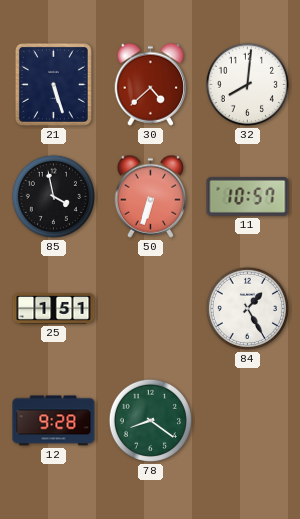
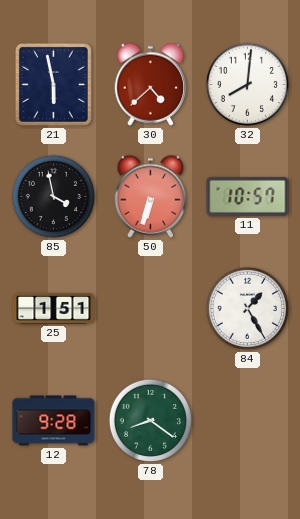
21: 5:27 -> 5:58
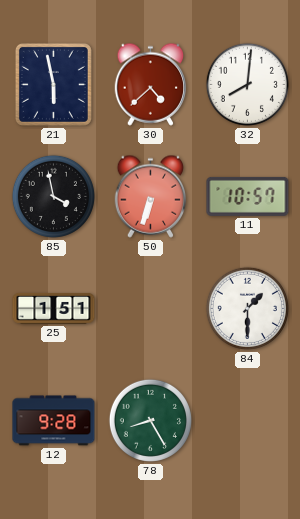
84: 1:25 -> 1:30
78: 8:21 -> 8:25
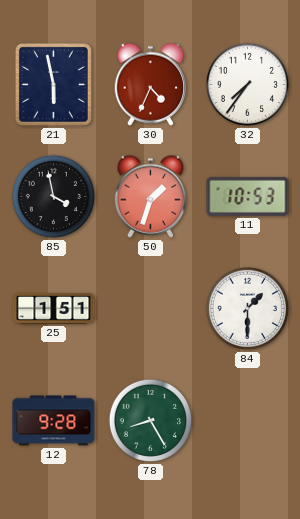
30: 4:38 -> 4:34
32: 8:01 -> 7:36
50: 6:33 -> 1:33
11: 10:57 -> 10:53
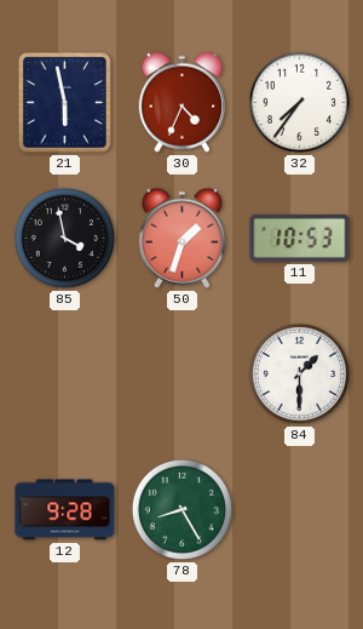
25: 1:51 -> none
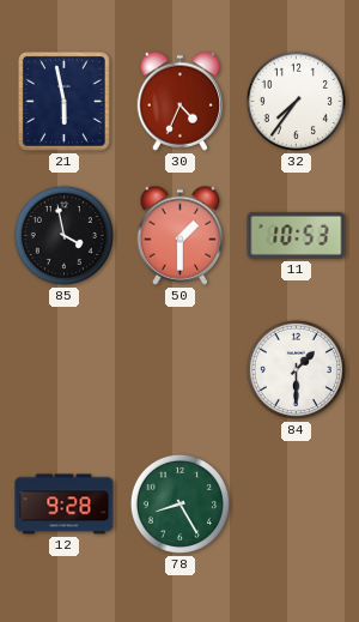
50: 1:33 -> 1:30
